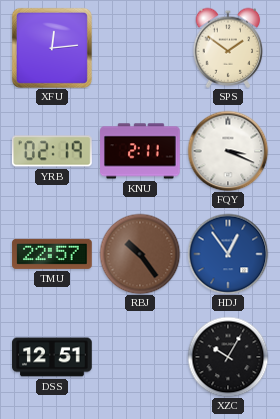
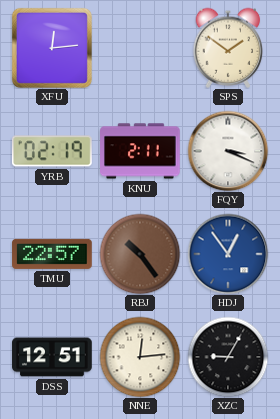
NNE: none -> 12:14
XZC: 10:05 -> 9:05
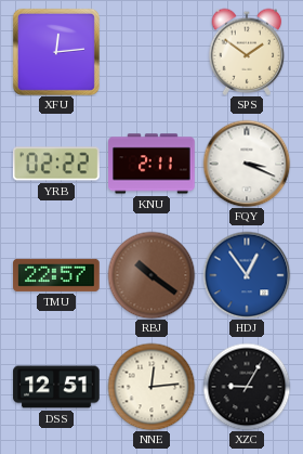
YRB: 02:19 -> 02:22
RBJ: 10:24 -> 10:21
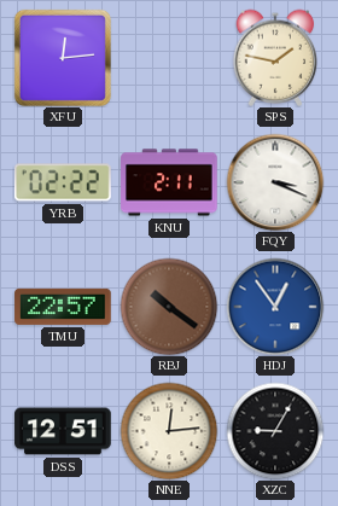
SPS: 1:51 -> 1:47
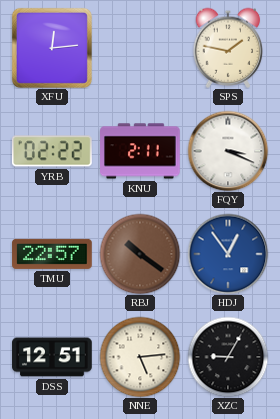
NNE: 12:14 -> 5:14
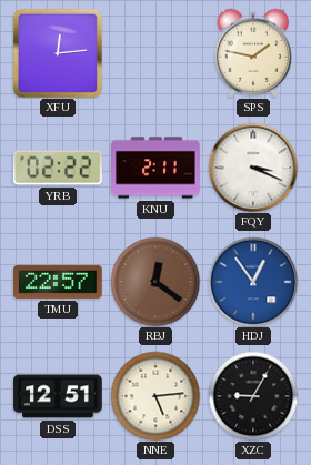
RBJ: 10:21 -> 12:21
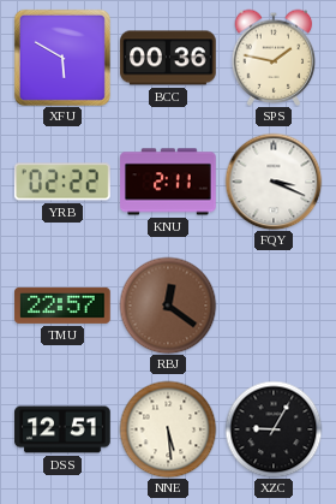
XFU: 12:14 -> 5:50
BCC: none -> 00:36
HDJ: 12:54 -> none
NNE: 5:14 -> 5:29
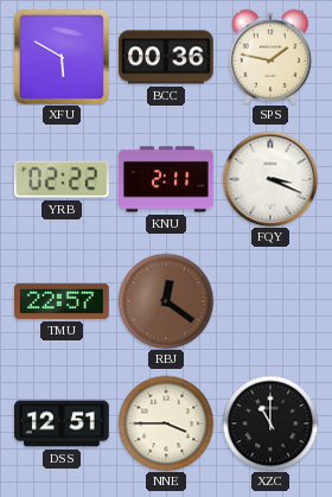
NNE: 5:29 -> 3:45
XZC: 9:05 -> 11:00
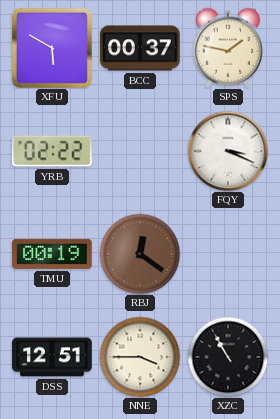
BCC: 00:36 -> 00:37
KNU: 2:11 -> none
TMU: 22:57 -> 00:19
XZC: 11:00 -> 10:55
